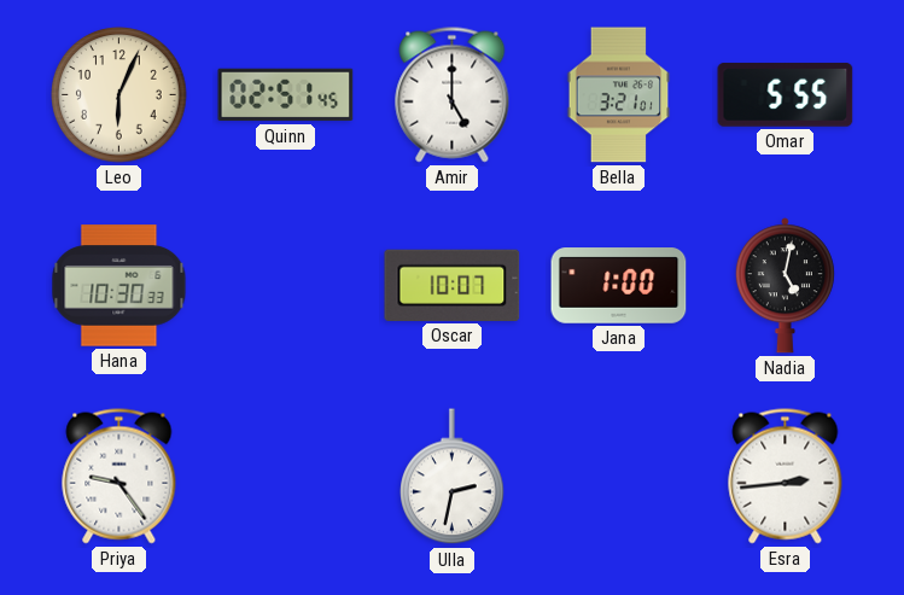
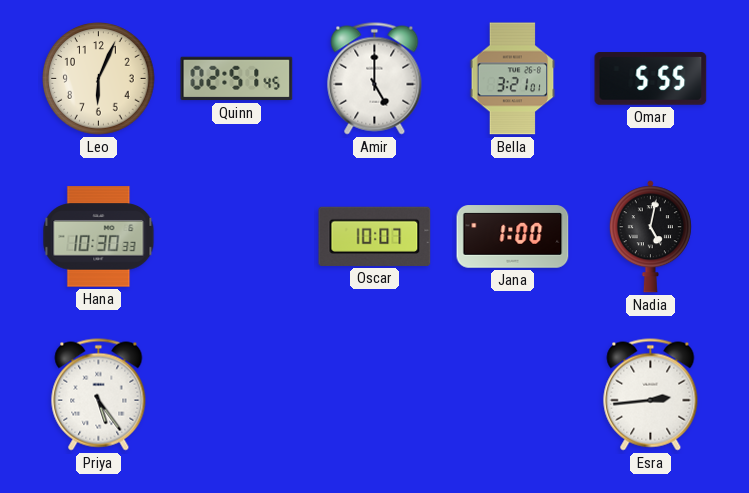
Priya: 9:24 -> 5:24
Ulla: 2:32 -> none
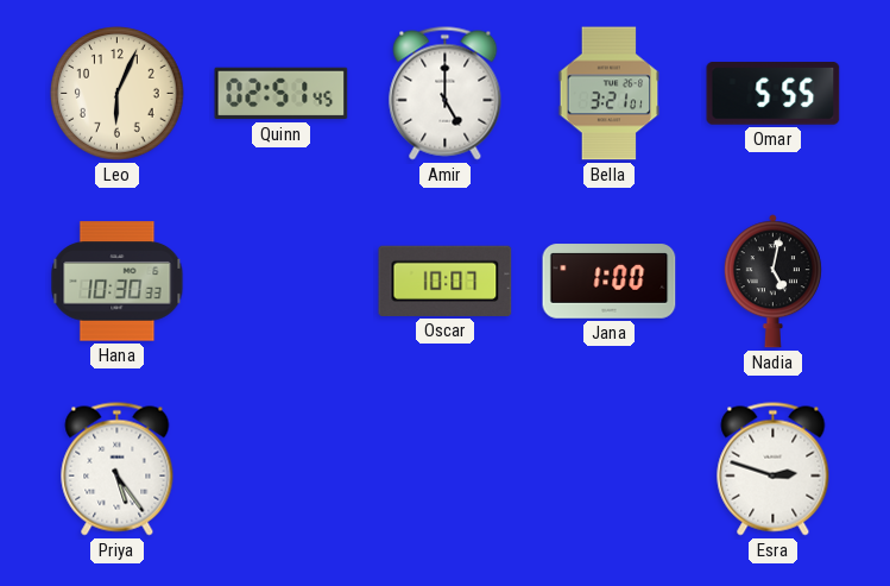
Esra: 2:44 -> 2:48
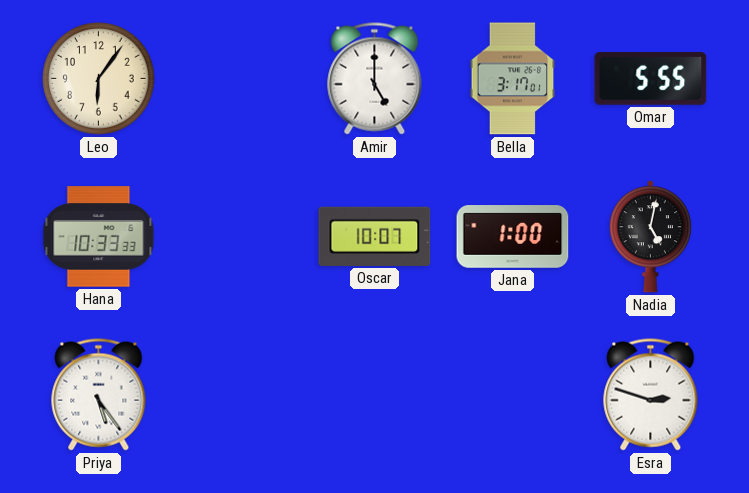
Leo: 6:04 -> 6:06
Quinn: 02:51 -> none
Bella: 3:21 -> 3:17
Hana: 10:30 -> 10:33
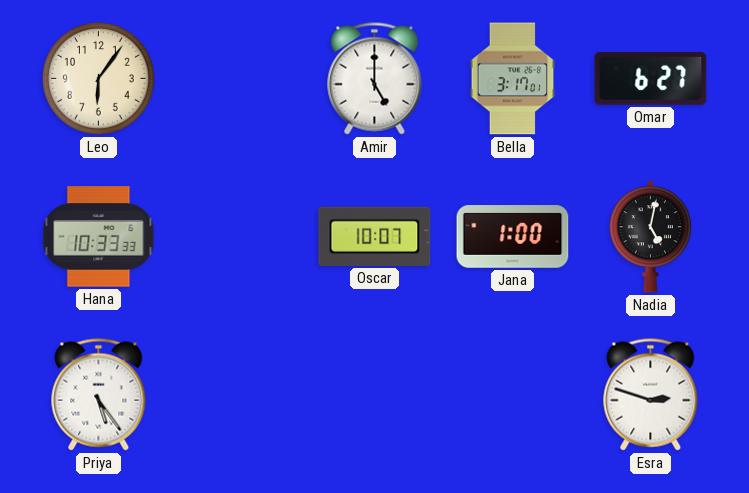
Omar: 5:55 -> 6:27
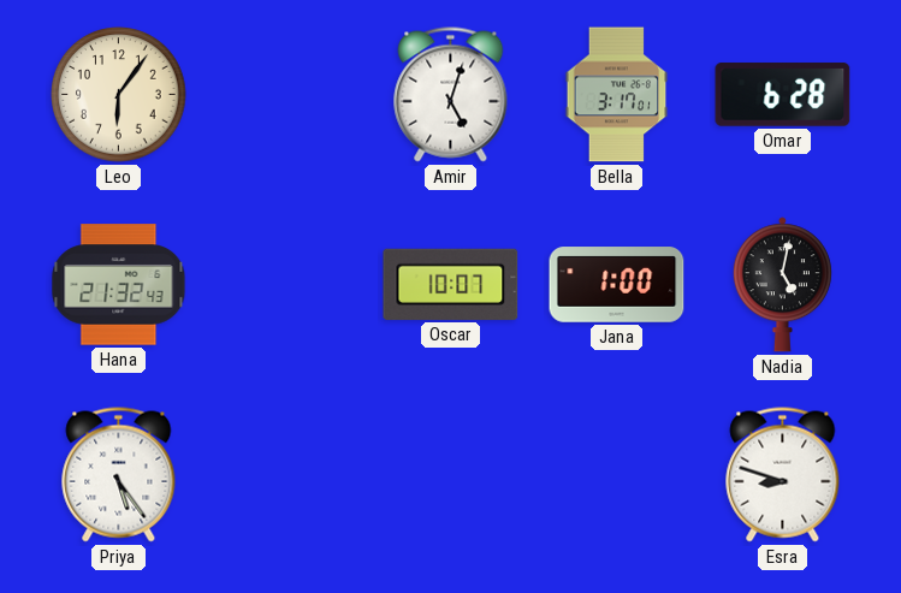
Amir: 5:00 -> 5:03
Omar: 6:27 -> 6:28
Hana: 10:33 -> 21:32
Esra: 2:48 -> 8:48
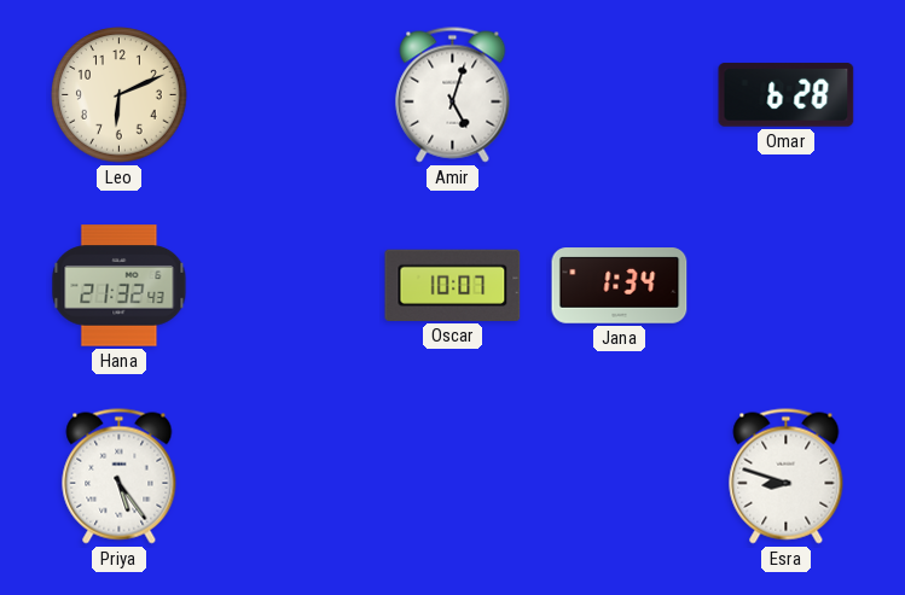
Leo: 6:06 -> 6:11
Bella: 3:17 -> none
Jana: 1:00 -> 1:34
Nadia: 5:02 -> none
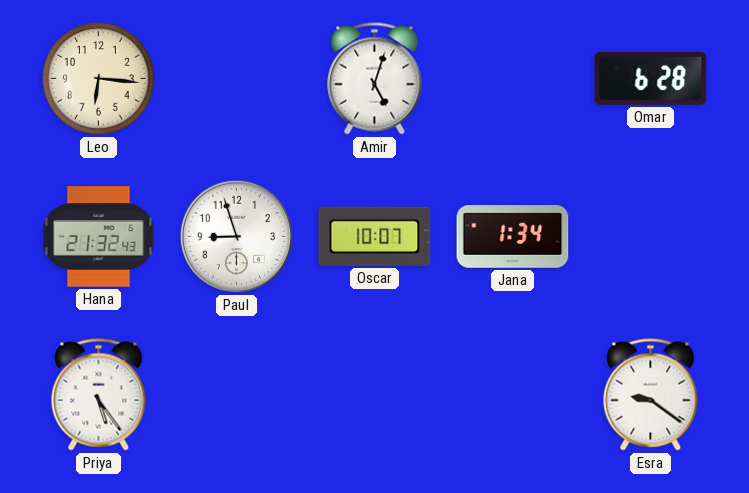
Leo: 6:11 -> 6:16
Paul: none -> 8:57
Esra: 8:48 -> 9:21
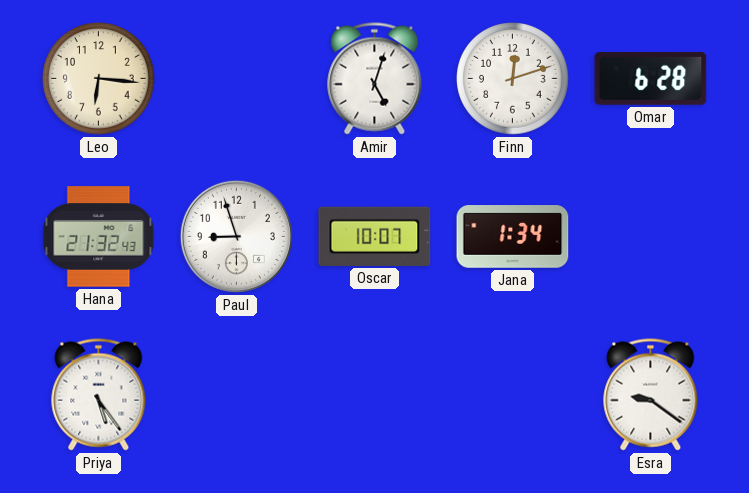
Finn: none -> 12:12
